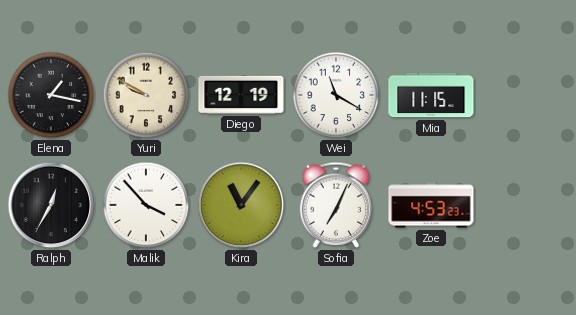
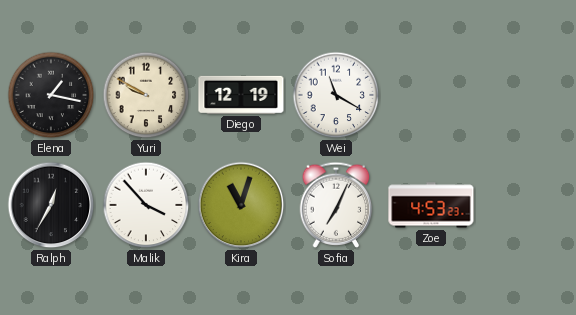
Mia: 11:15 -> none
Kira: 11:06 -> 11:03
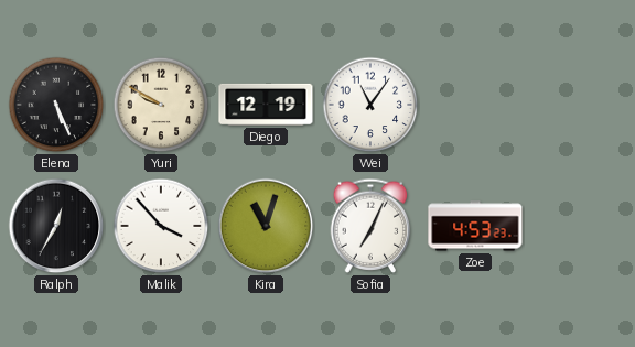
Elena: 1:17 -> 5:26
Wei: 11:20 -> 11:06
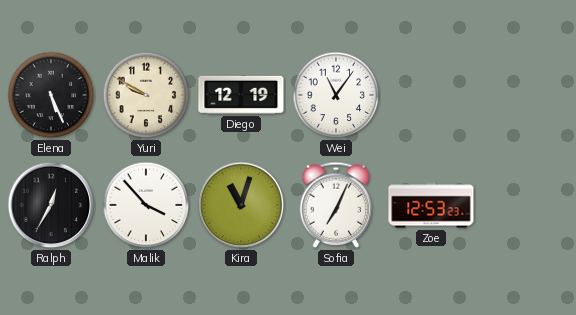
Zoe: 4:53 -> 12:53
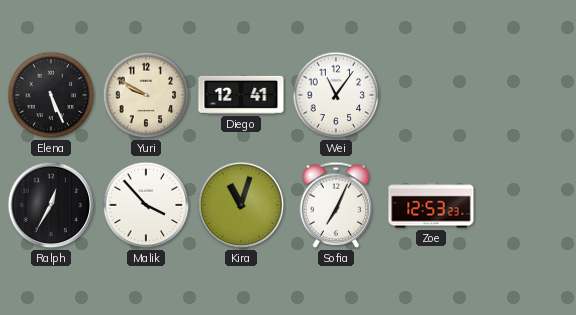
Diego: 12:19 -> 12:41
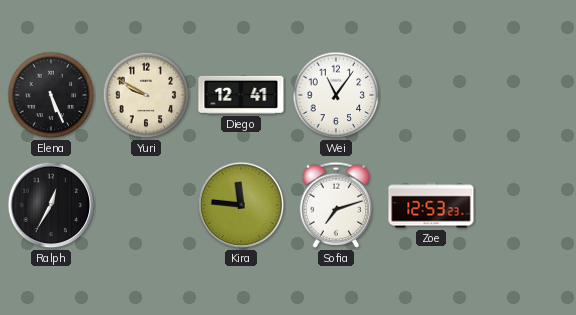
Malik: 3:53 -> none
Kira: 11:03 -> 11:46
Sofia: 7:04 -> 7:12
